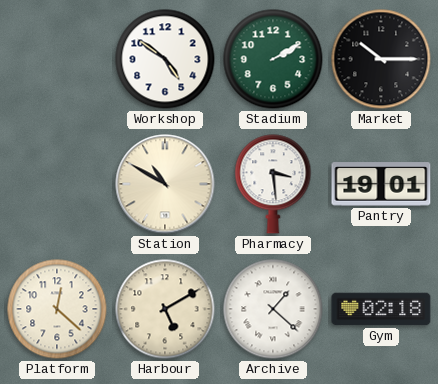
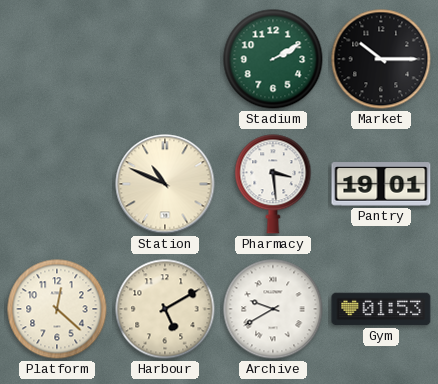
Workshop: 4:51 -> none
Station: 10:50 -> 10:49
Archive: 1:22 -> 9:40
Gym: 02:18 -> 01:53
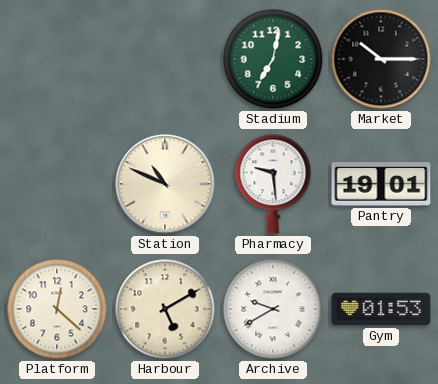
Stadium: 2:10 -> 7:02
Pharmacy: 3:29 -> 9:29
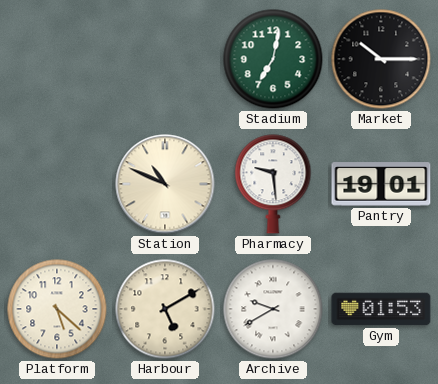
Platform: 12:22 -> 5:22
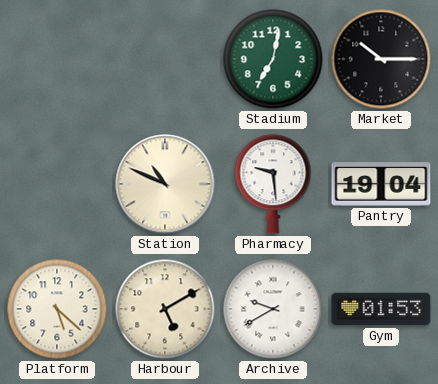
Pantry: 19:01 -> 19:04
